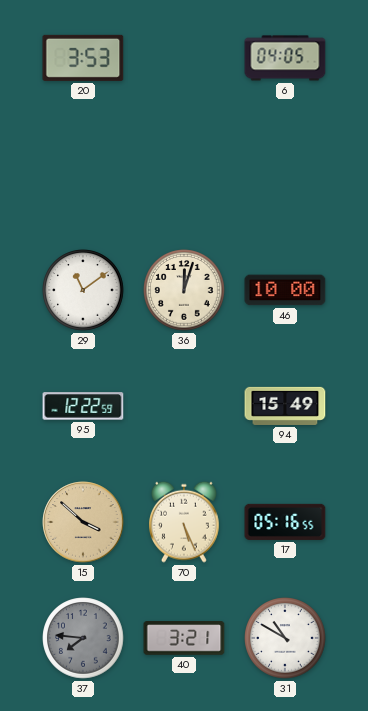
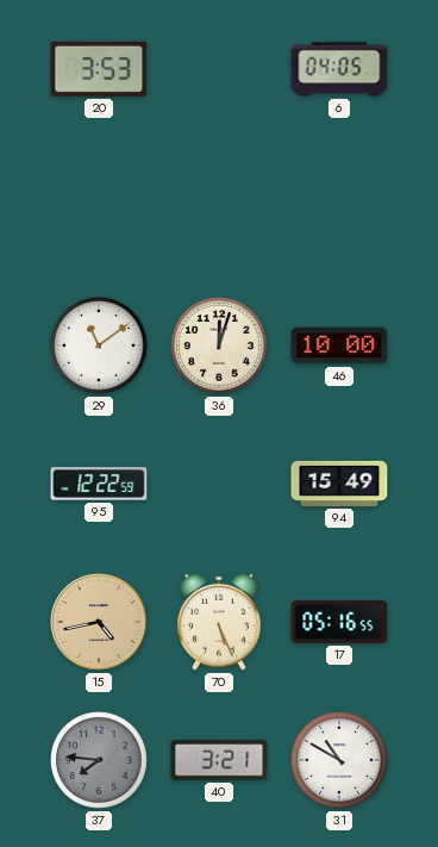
15: 3:52 -> 4:43
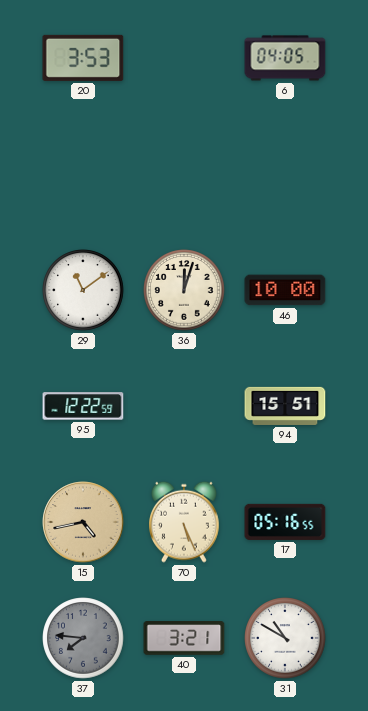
94: 15:49 -> 15:51
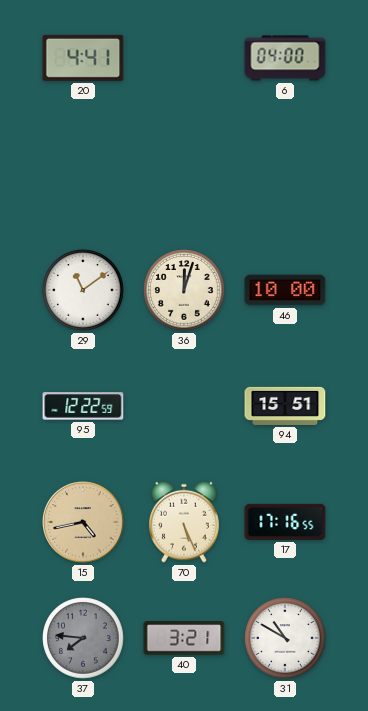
20: 3:53 -> 4:41
6: 04:05 -> 04:00
17: 05:16 -> 17:16
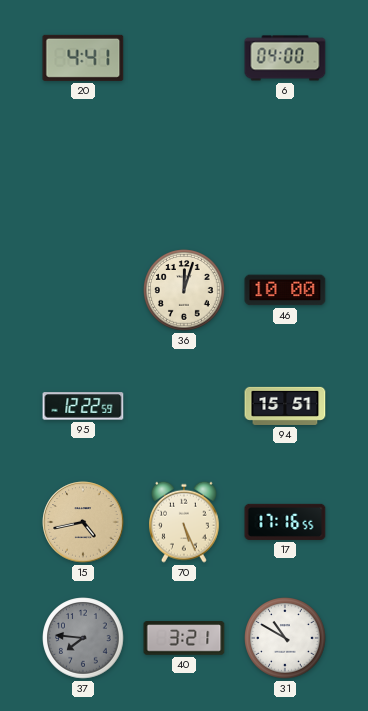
29: 11:09 -> none
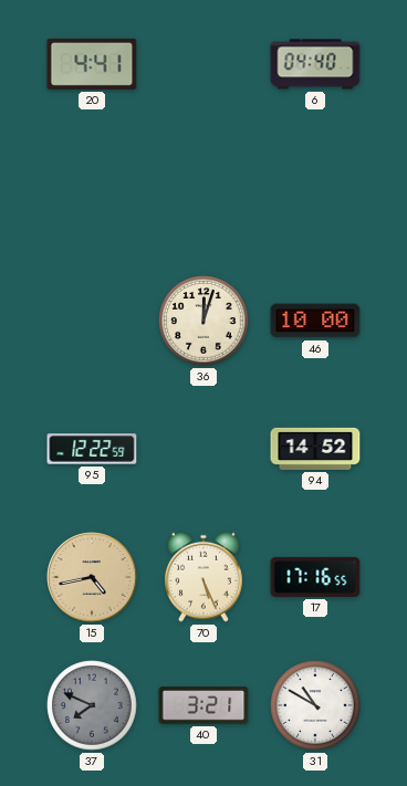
6: 04:00 -> 04:40
94: 15:51 -> 14:52
37: 7:46 -> 7:49
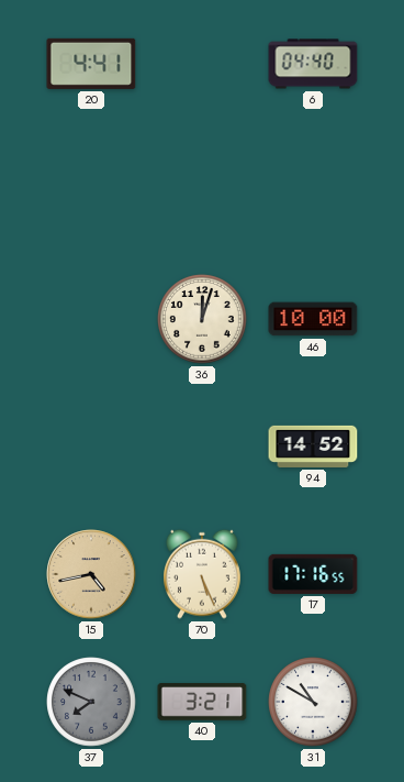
95: 12:22 -> none
